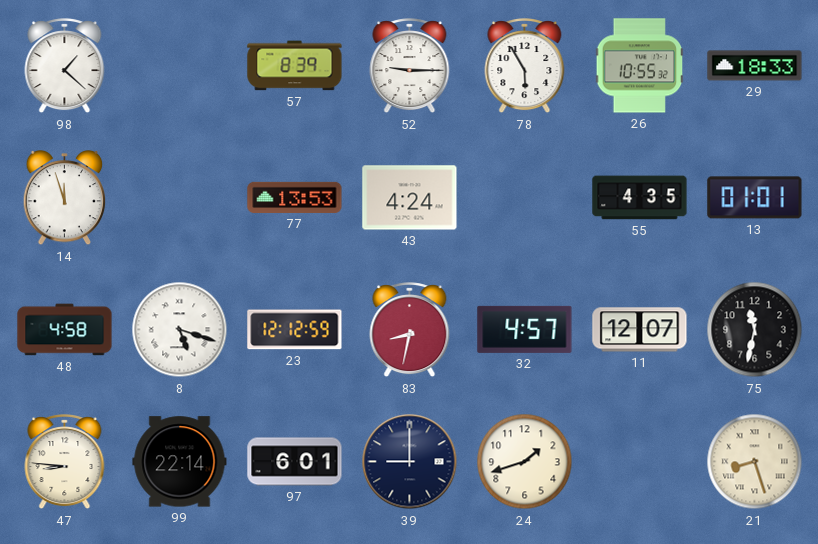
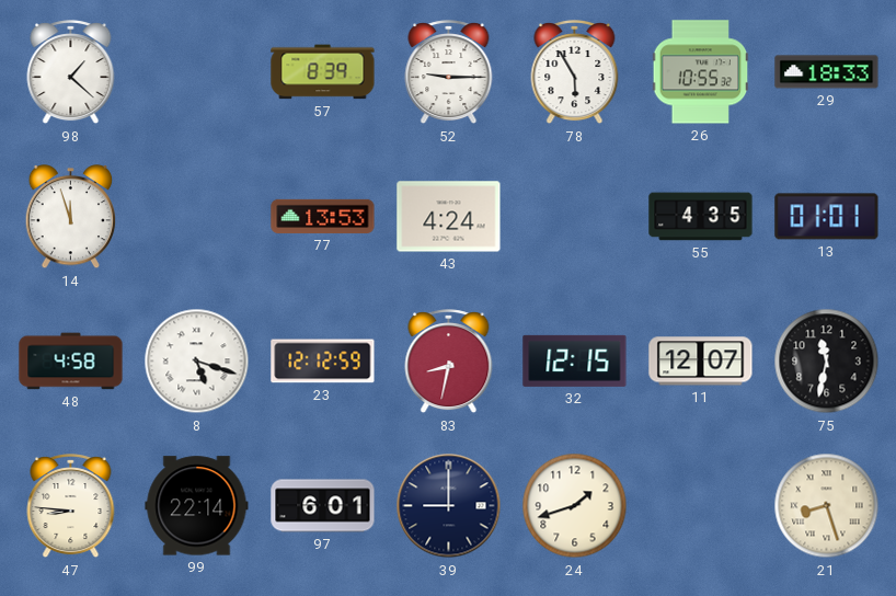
32: 4:57 -> 12:15
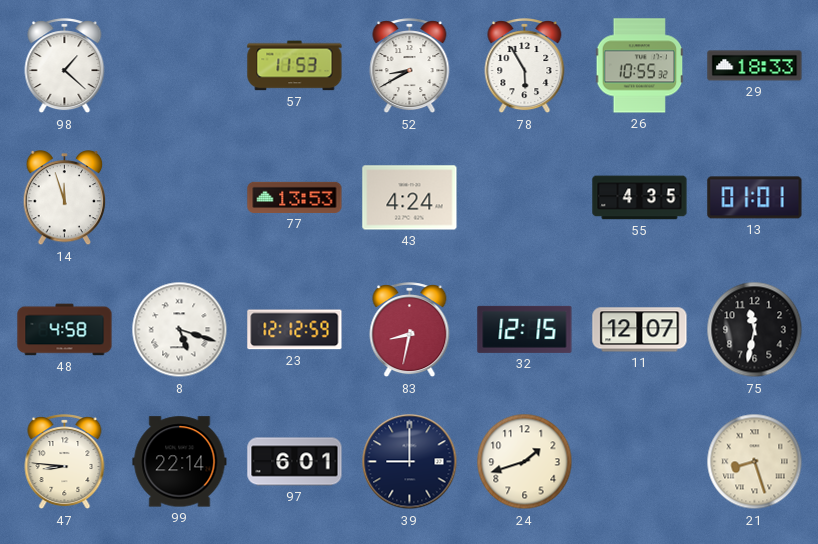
57: 8:39 -> 11:53
52: 9:15 -> 8:40
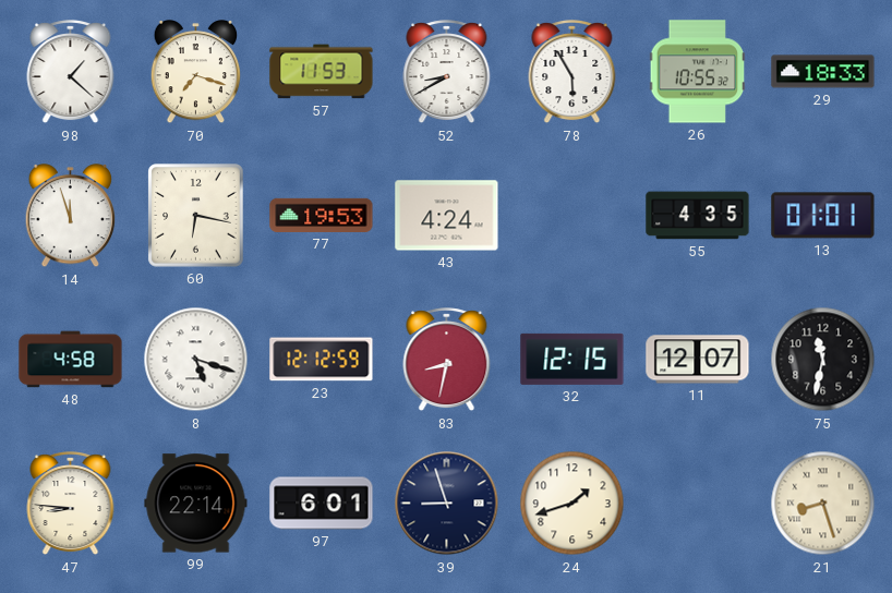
70: none -> 7:18
60: none -> 6:17
77: 13:53 -> 19:53
39: 9:00 -> 8:57
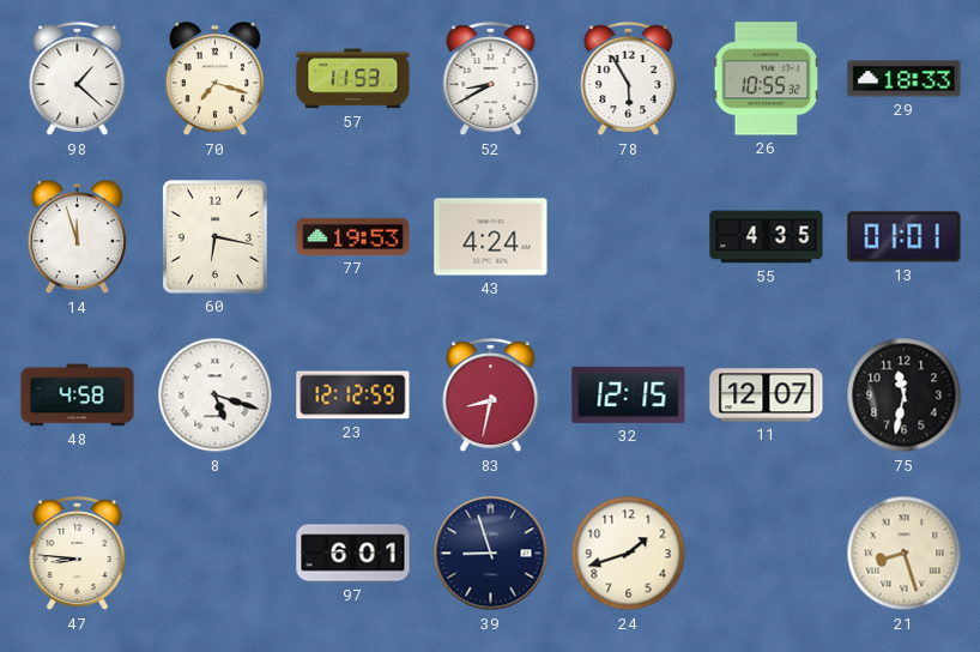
99: 22:14 -> none
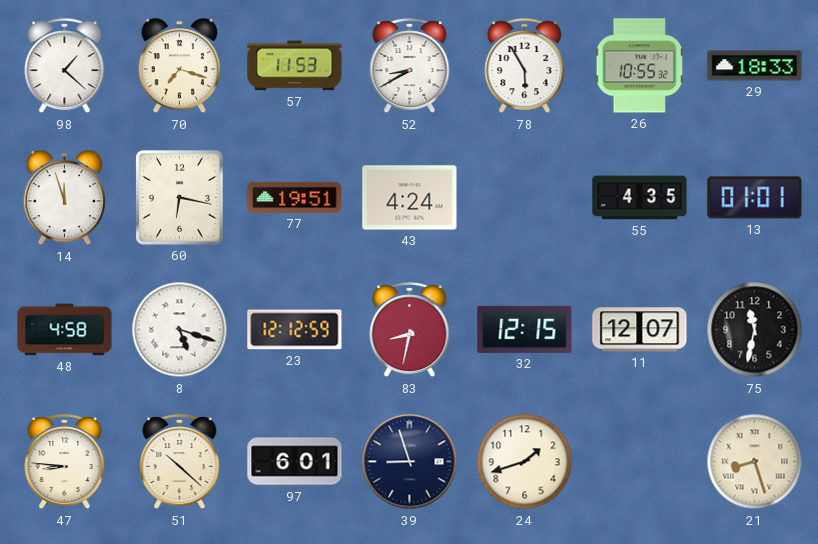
77: 19:53 -> 19:51
51: none -> 10:22
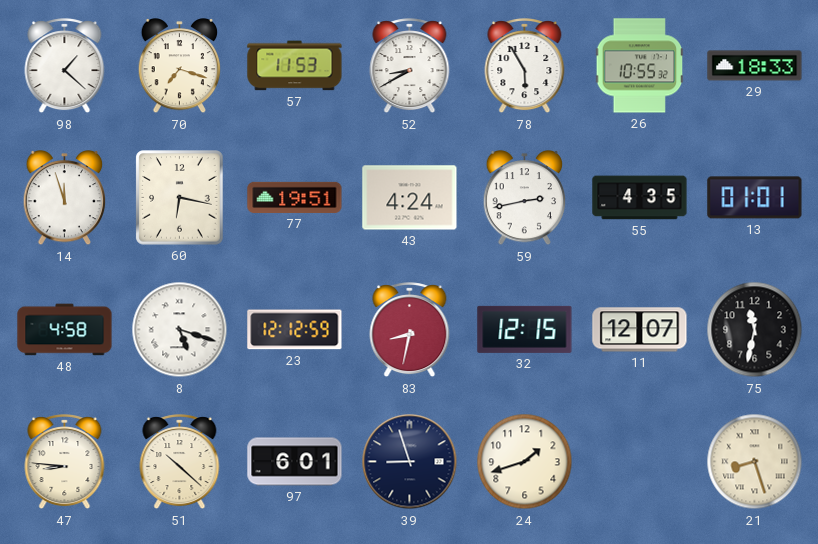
59: none -> 2:43
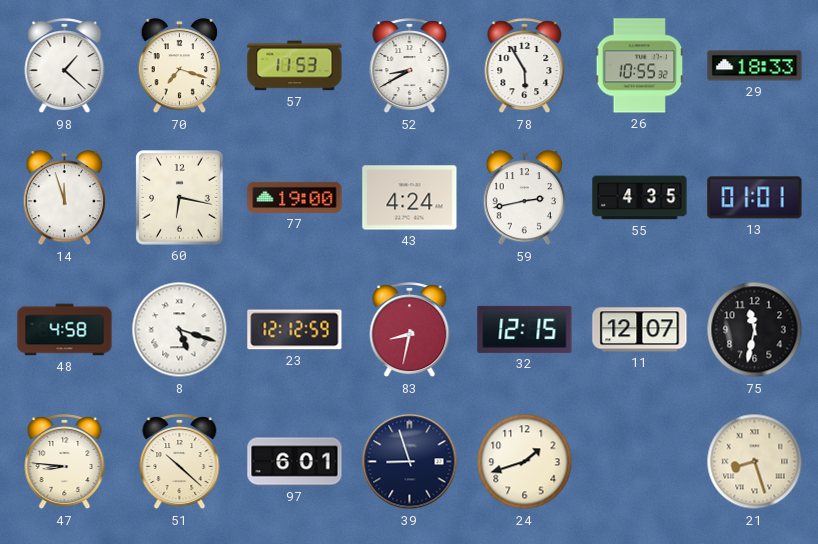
77: 19:51 -> 19:00
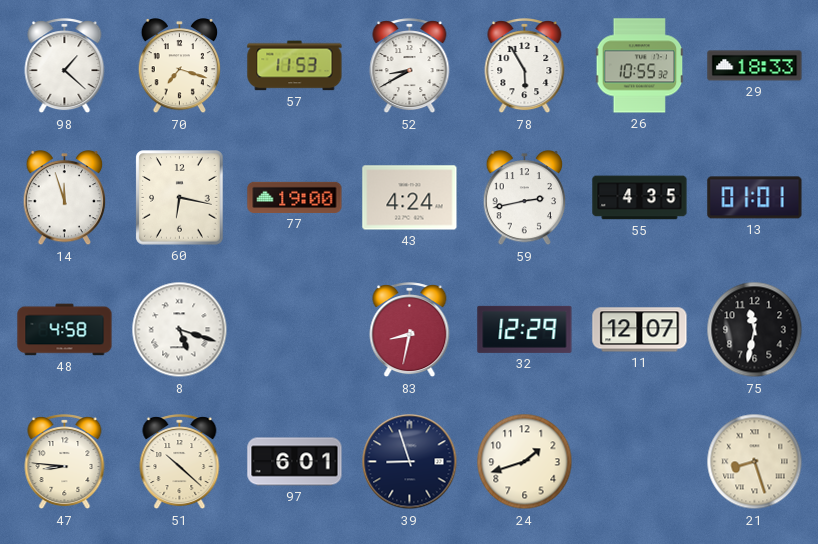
23: 12:12 -> none
32: 12:15 -> 12:29
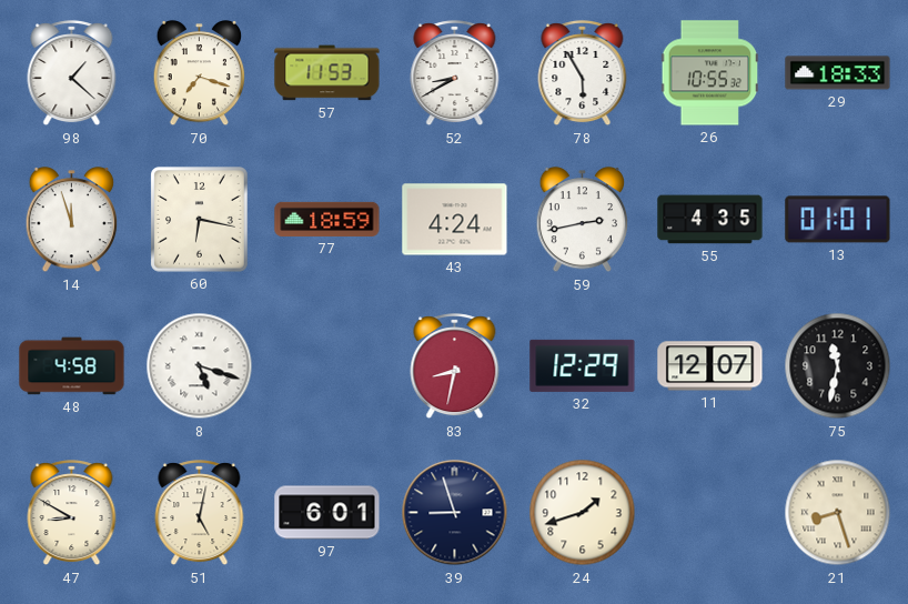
77: 19:00 -> 18:59
47: 8:46 -> 8:50
51: 10:22 -> 5:02
